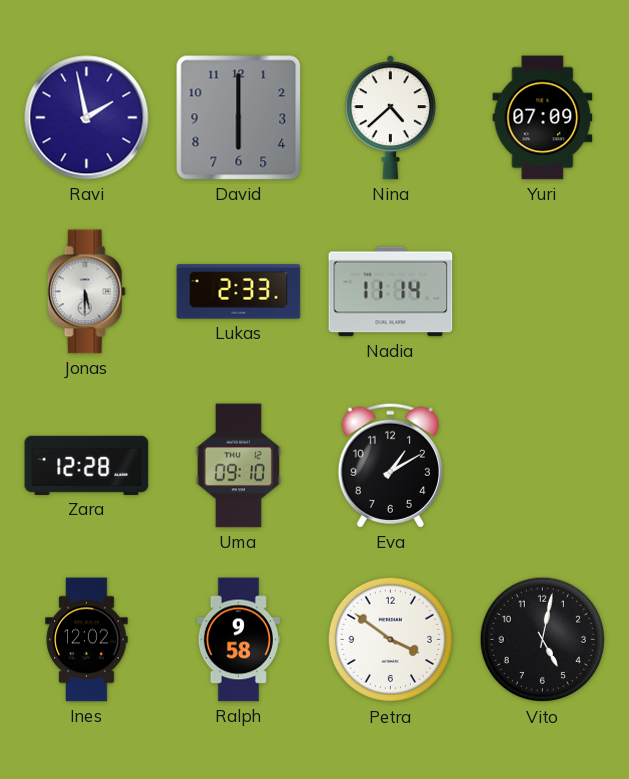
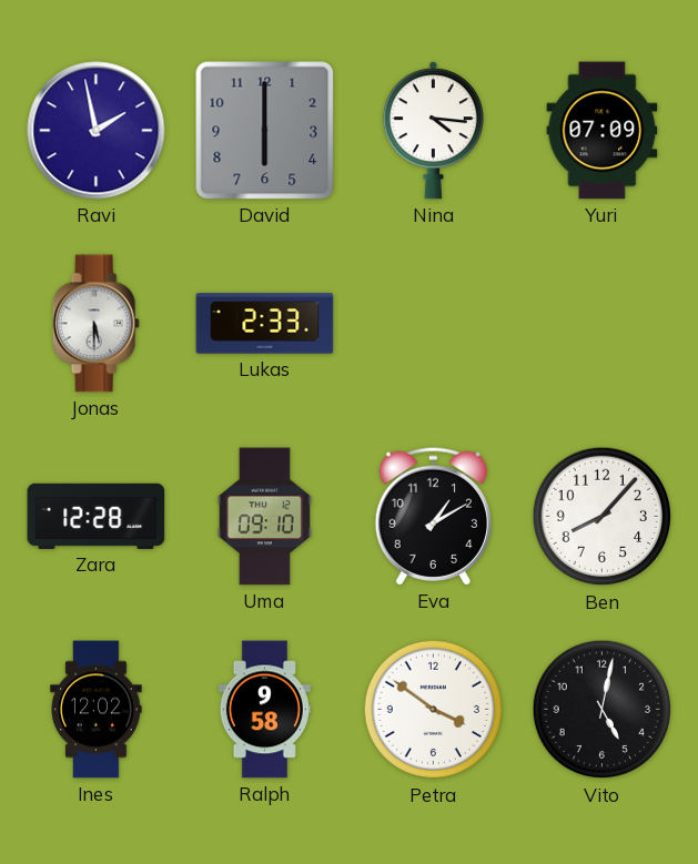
Nina: 4:38 -> 4:16
Nadia: 11:14 -> none
Ben: none -> 8:07
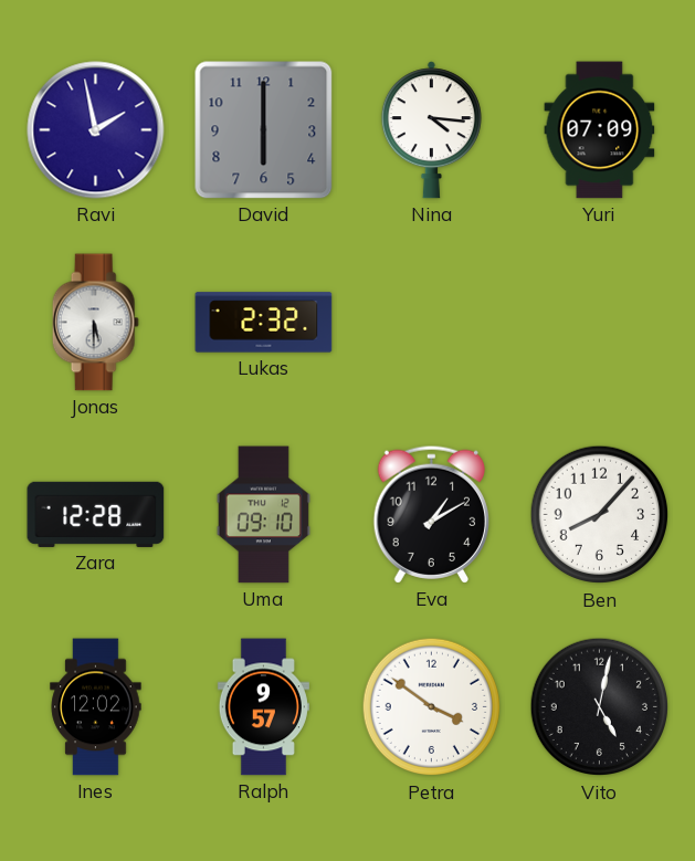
Lukas: 2:33 -> 2:32
Ralph: 9:58 -> 9:57
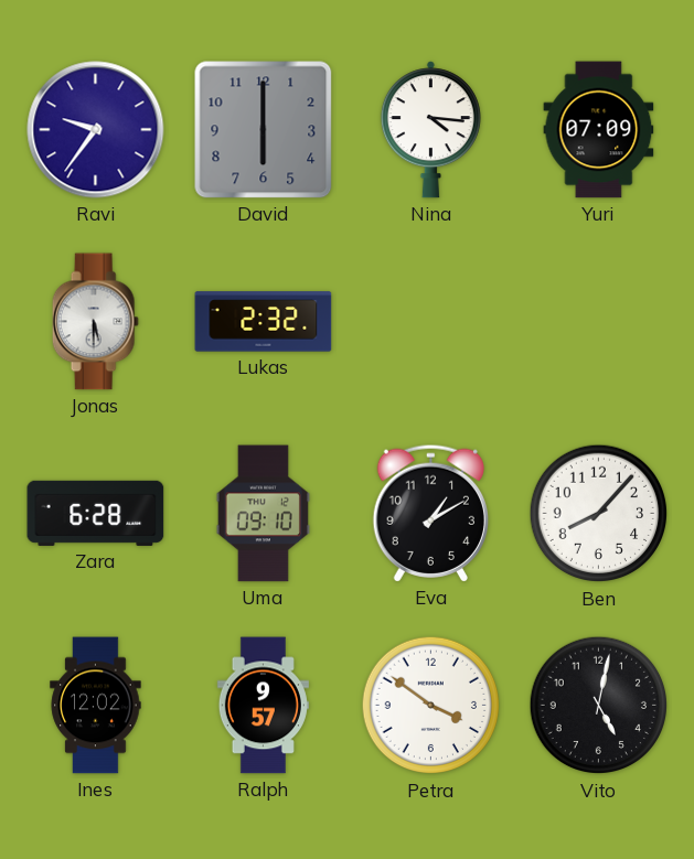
Ravi: 1:58 -> 9:36
Zara: 12:28 -> 6:28
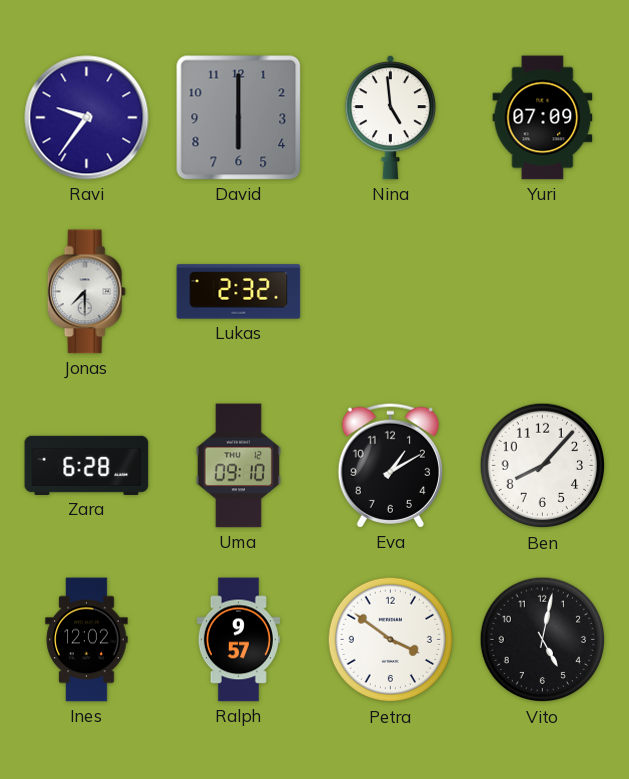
Nina: 4:16 -> 4:59
Jonas: 5:30 -> 7:30
